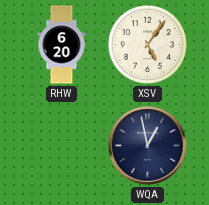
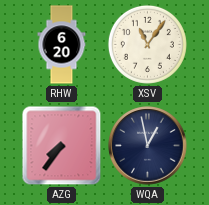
XSV: 5:06 -> 11:06
AZG: none -> 7:36
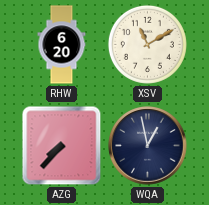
XSV: 11:06 -> 11:10
AZG: 7:36 -> 7:37
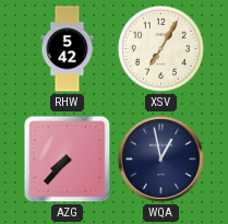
RHW: 6:20 -> 5:42
XSV: 11:10 -> 7:05
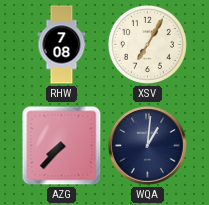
RHW: 5:42 -> 7:08
WQA: 12:58 -> 1:01
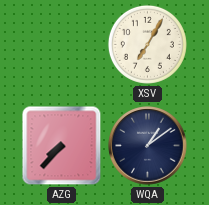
RHW: 7:08 -> none
WQA: 1:01 -> 1:09
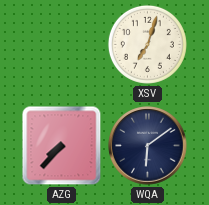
XSV: 7:05 -> 7:03
WQA: 1:09 -> 6:09
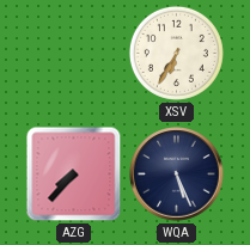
XSV: 7:03 -> 6:35
WQA: 6:09 -> 5:26
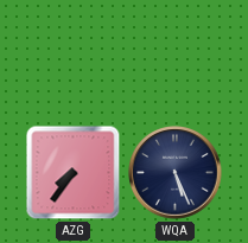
XSV: 6:35 -> none
AZG: 7:37 -> 7:36
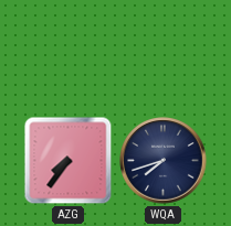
WQA: 5:26 -> 7:42
